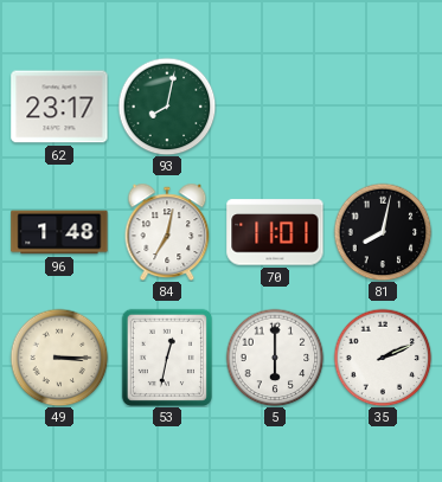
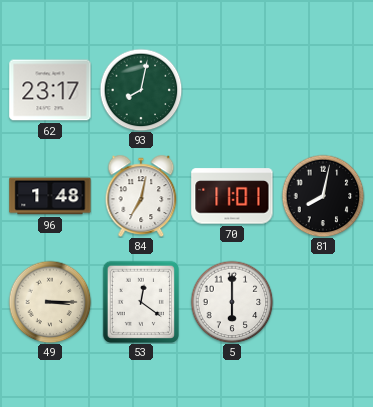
53: 12:32 -> 12:21
35: 2:11 -> none
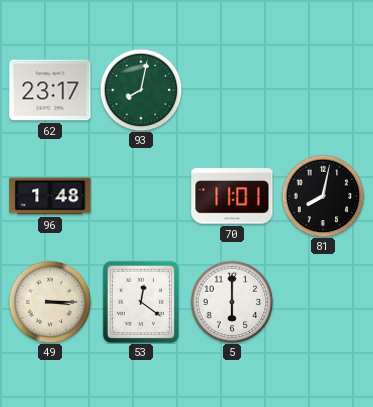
84: 7:02 -> none
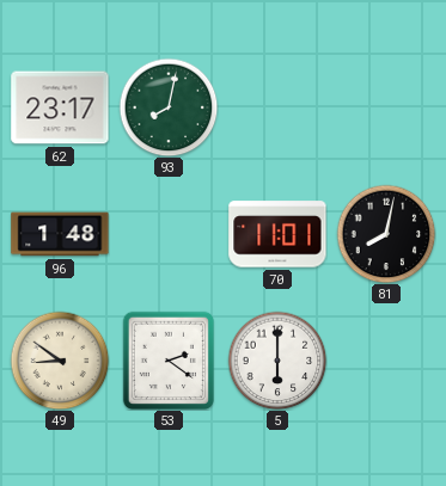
49: 3:15 -> 8:51
53: 12:21 -> 2:21
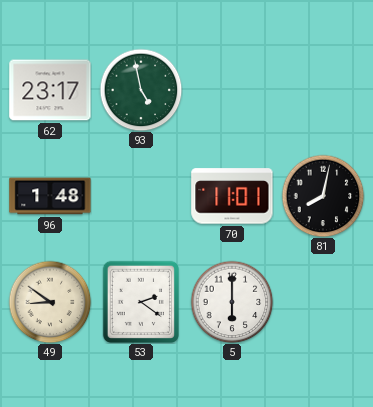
93: 8:02 -> 4:58
